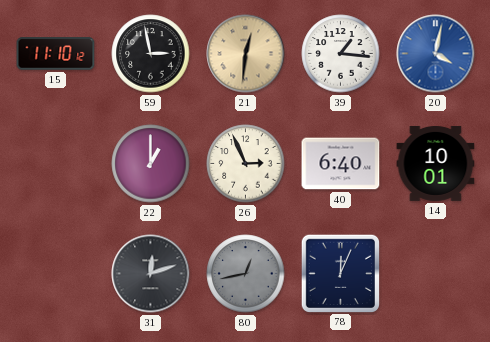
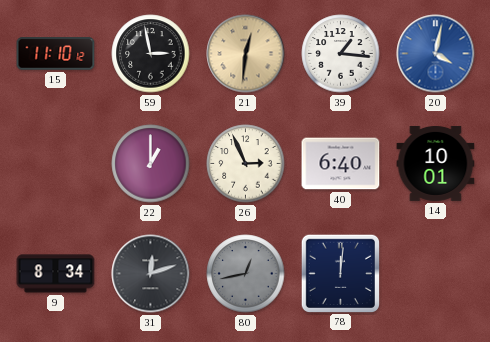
9: none -> 8:34
78: 12:04 -> 12:01
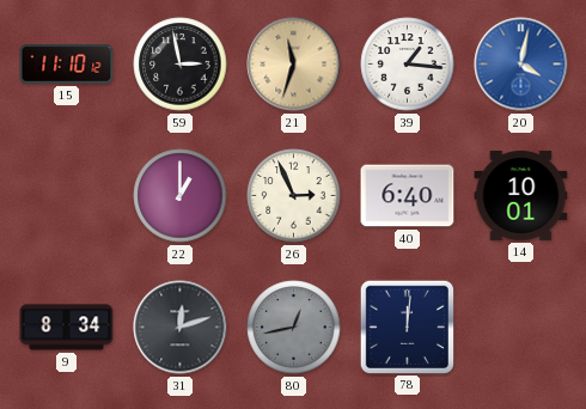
21: 12:31 -> 11:33
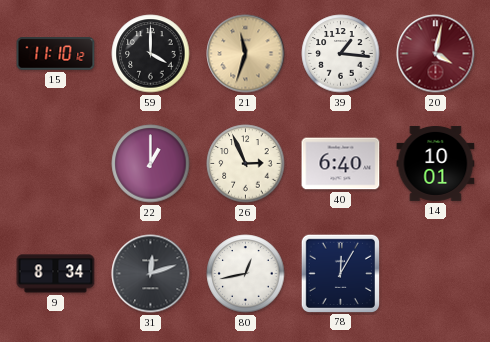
59: 2:58 -> 4:00
20 dial: blue -> burgundy
80 dial: grey -> white
78: 12:01 -> 12:05
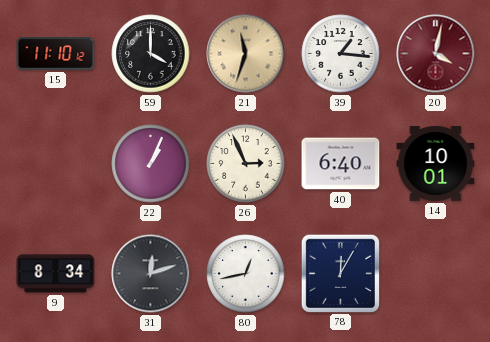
22: 1:00 -> 1:04
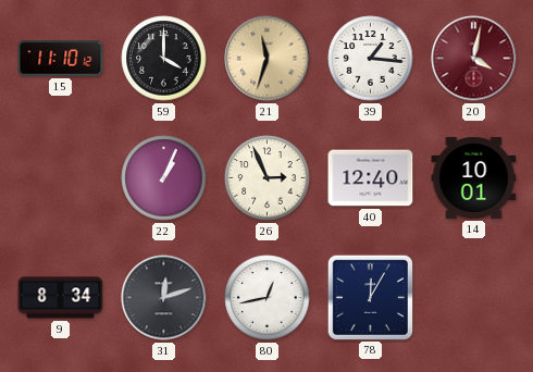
40: 6:40 -> 12:40
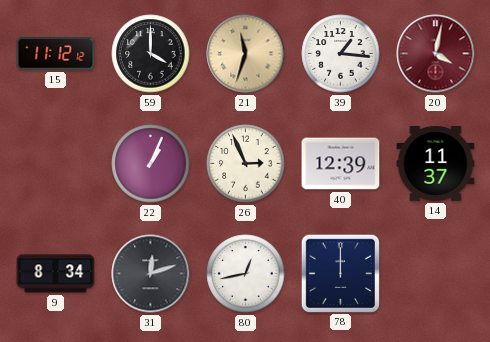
15: 11:10 -> 11:12
40: 12:40 -> 12:39
14: 10:01 -> 11:37
78: 12:05 -> 12:00
